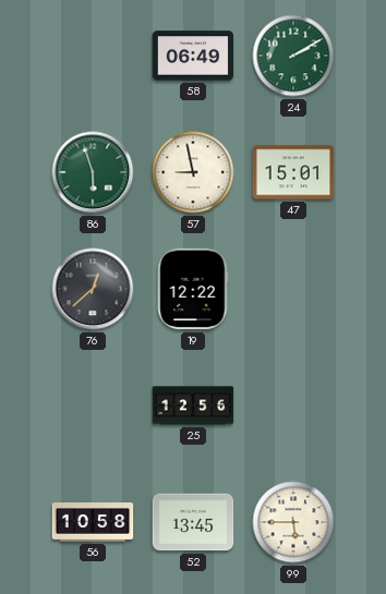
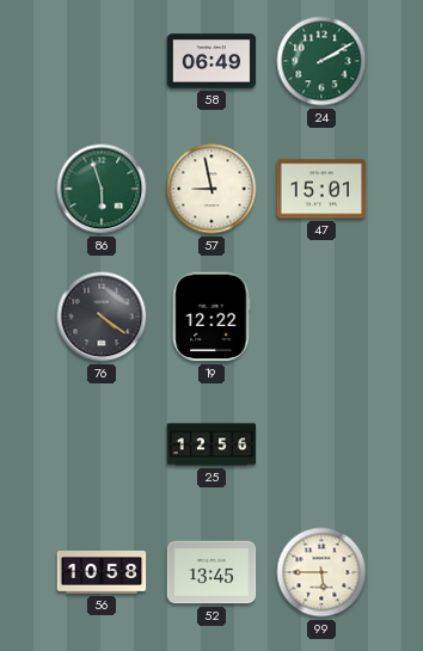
76: 12:38 -> 4:21
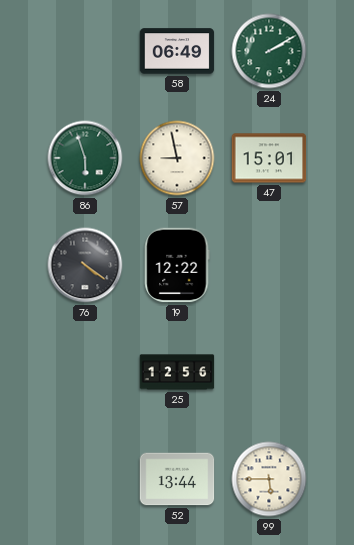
56: 10:58 -> none
52: 13:45 -> 13:44
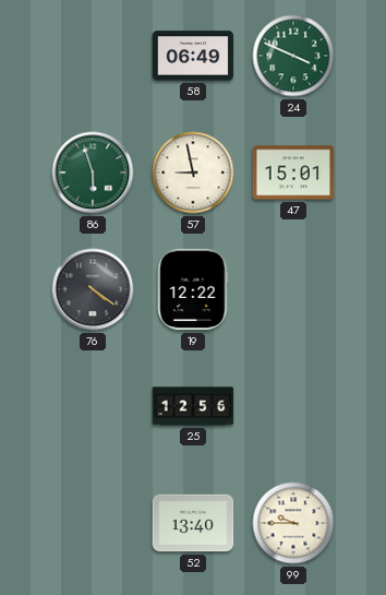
24: 2:10 -> 3:49
52: 13:44 -> 13:40
99: 5:45 -> 9:45
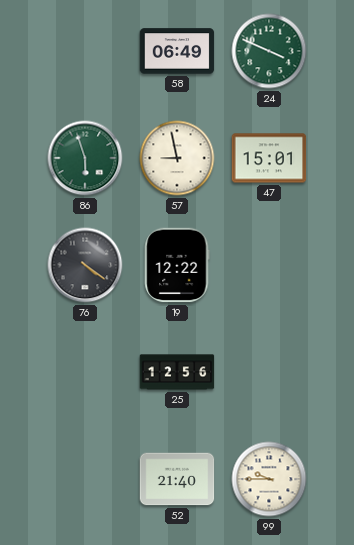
52: 13:40 -> 21:40
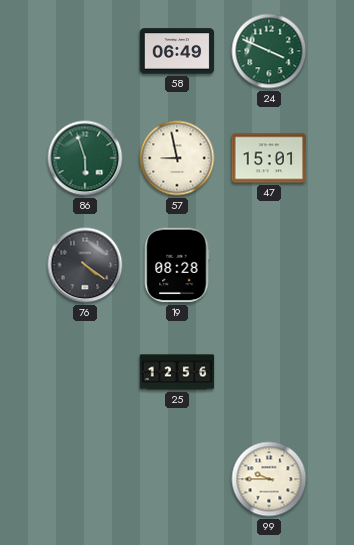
19: 12:22 -> 08:28
52: 21:40 -> none
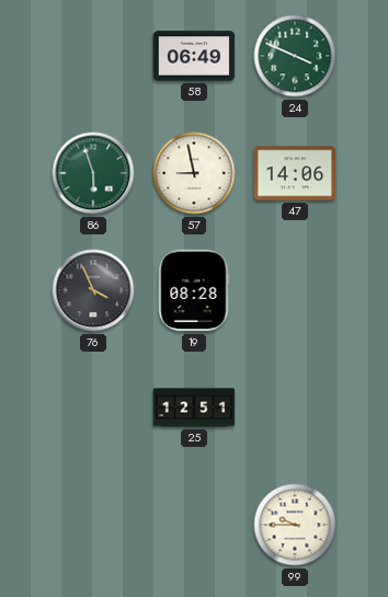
47: 15:01 -> 14:06
76: 4:21 -> 3:56
25: 12:56 -> 12:51
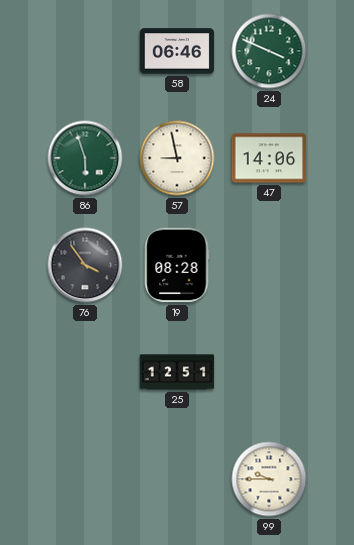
58: 06:49 -> 06:46
76: 3:56 -> 3:54
